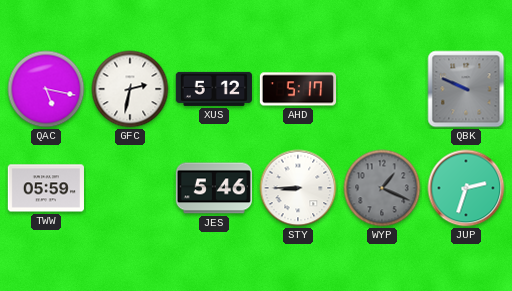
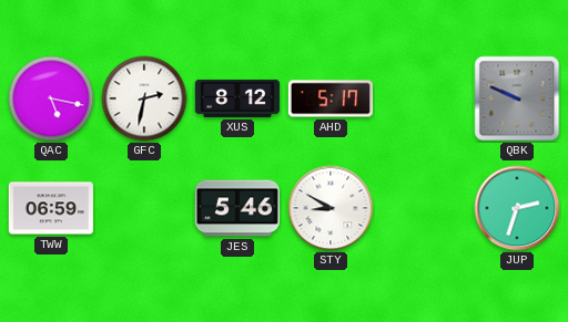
XUS: 5:12 -> 8:12
TWW: 05:59 -> 06:59
STY: 8:45 -> 8:50
WYP: 1:19 -> none
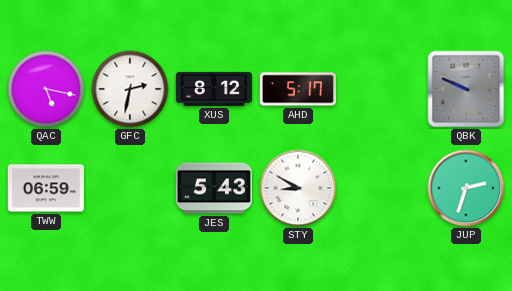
JES: 5:46 -> 5:43
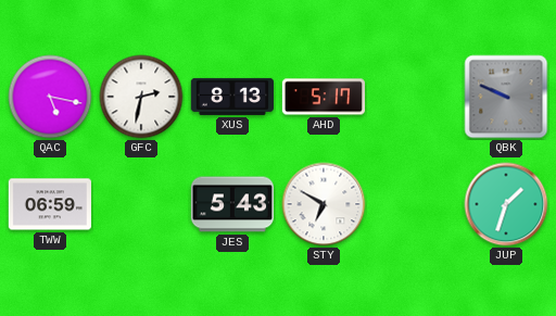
XUS: 8:12 -> 8:13
STY: 8:50 -> 6:50
JUP: 2:33 -> 1:33
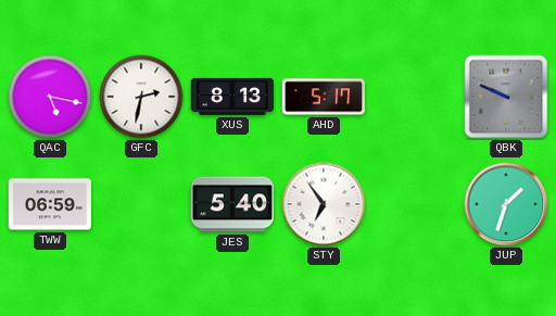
JES: 5:43 -> 5:40
STY: 6:50 -> 6:54
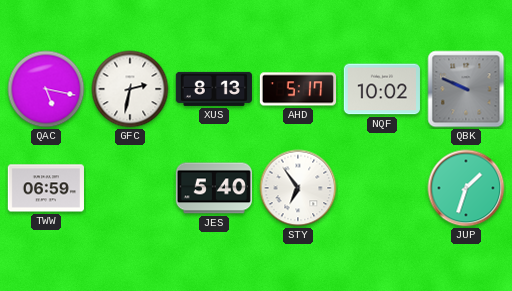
NQF: none -> 10:02
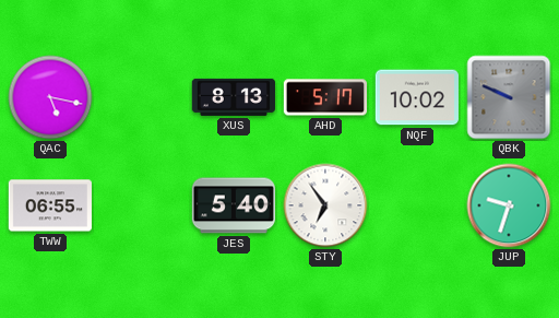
GFC: 2:32 -> none
TWW: 06:59 -> 06:55
JUP: 1:33 -> 9:33
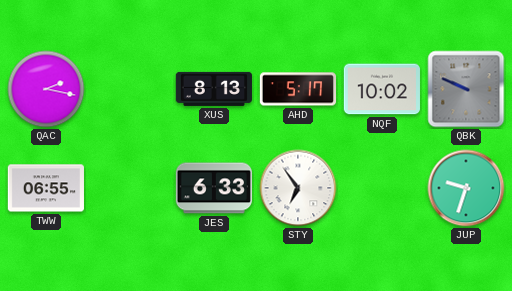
QAC: 5:17 -> 2:17
JES: 5:40 -> 6:33
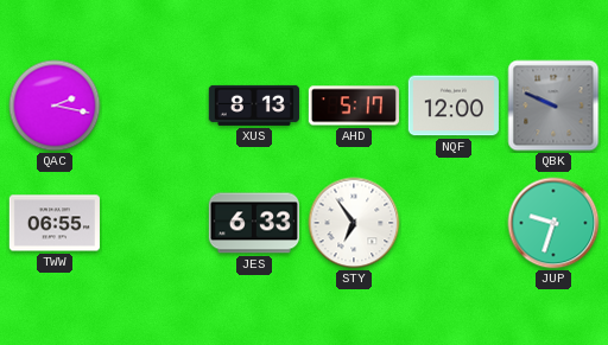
NQF: 10:02 -> 12:00
